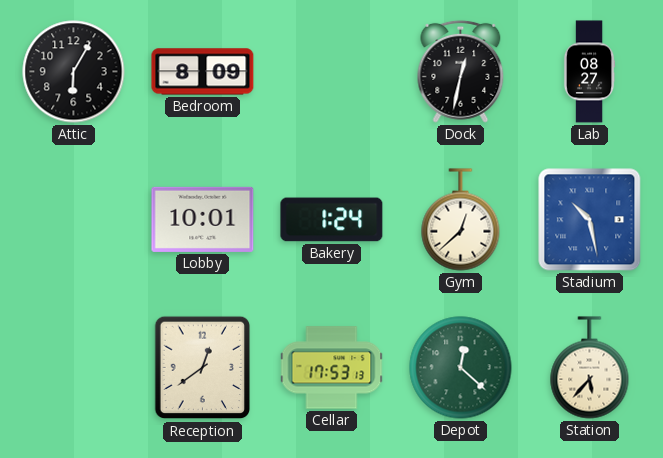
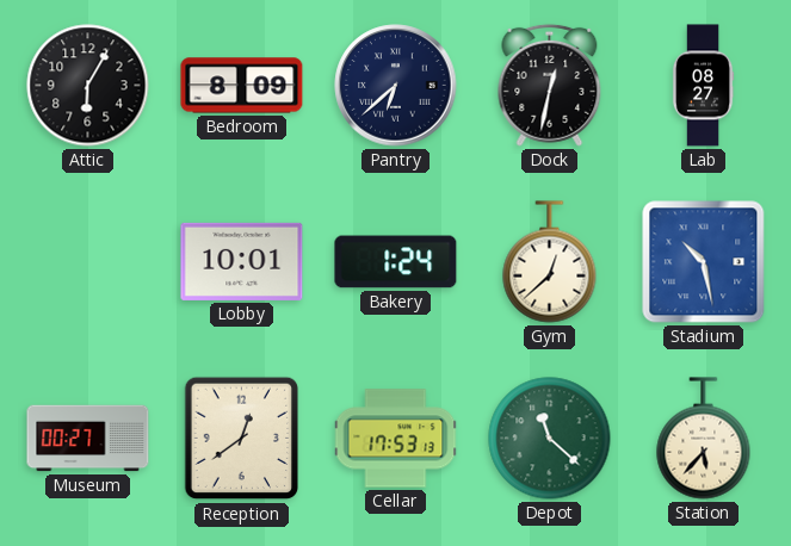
Pantry: none -> 6:38
Museum: none -> 00:27
Depot: 12:22 -> 11:22
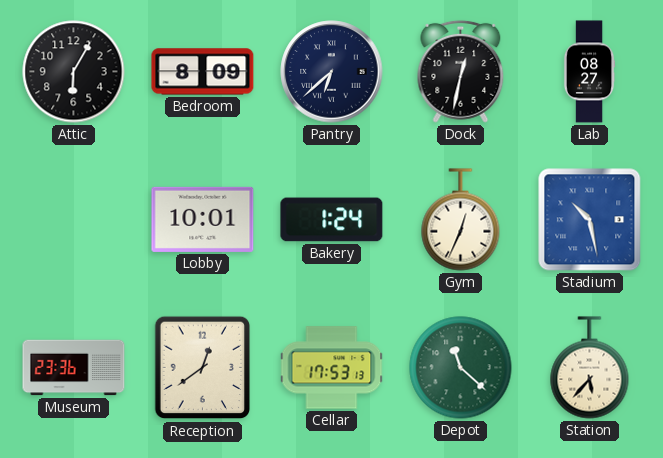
Gym: 12:38 -> 12:34
Museum: 00:27 -> 23:36
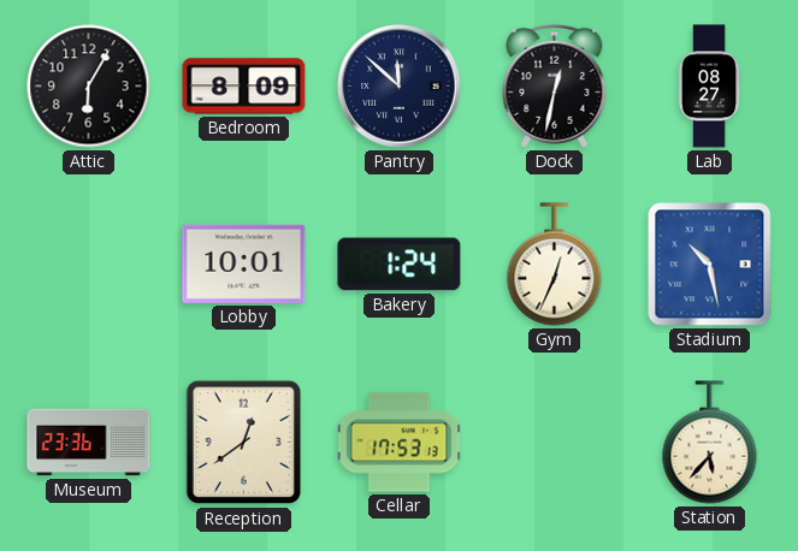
Pantry: 6:38 -> 11:52
Depot: 11:22 -> none
